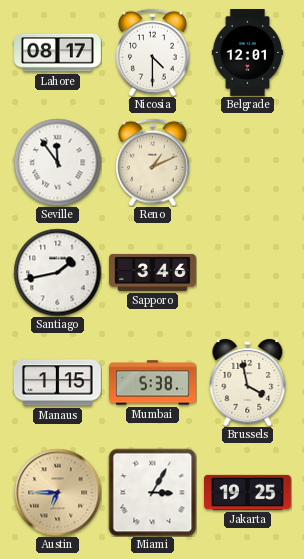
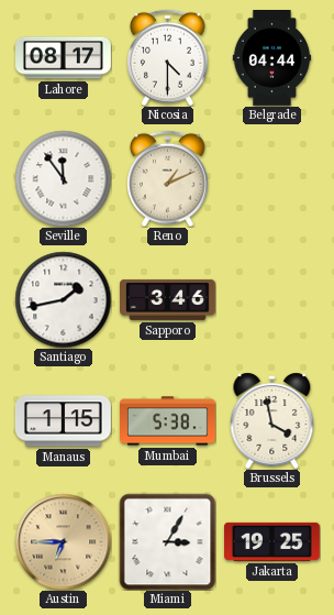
Belgrade: 12:01 -> 04:44
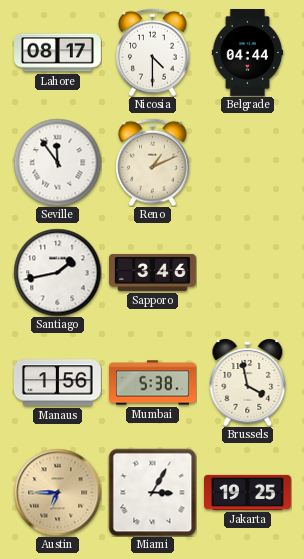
Manaus: 1:15 -> 1:56
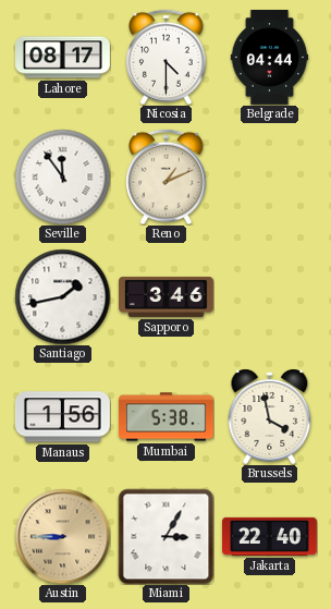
Austin: 6:45 -> 8:45
Jakarta: 19:25 -> 22:40
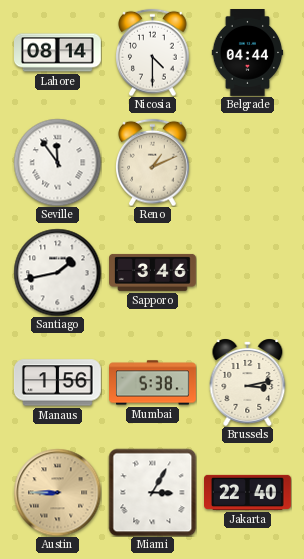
Lahore: 08:17 -> 08:14
Brussels: 3:58 -> 3:13
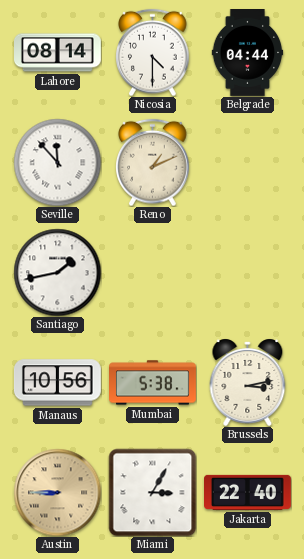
Seville: 11:54 -> 11:53
Sapporo: 3:46 -> none
Manaus: 1:56 -> 10:56
